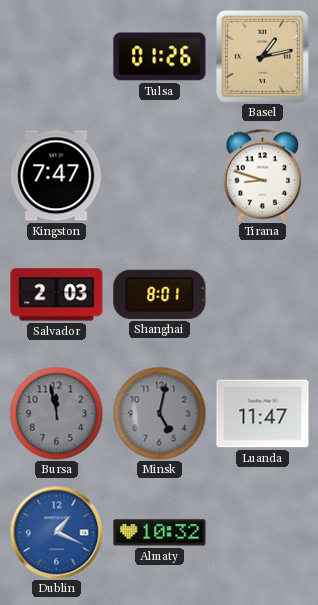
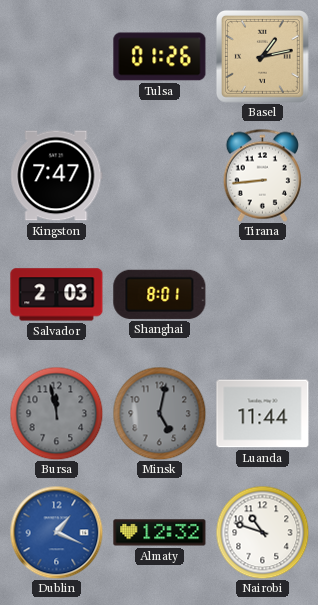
Tirana: 8:48 -> 8:44
Luanda: 11:47 -> 11:44
Almaty: 10:32 -> 12:32
Nairobi: none -> 10:48
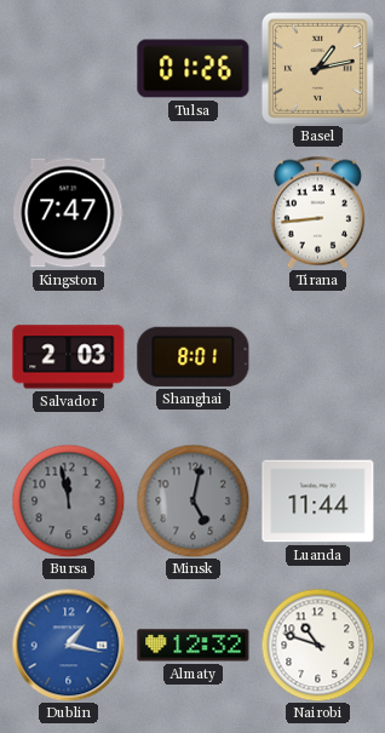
Dublin: 1:19 -> 1:17
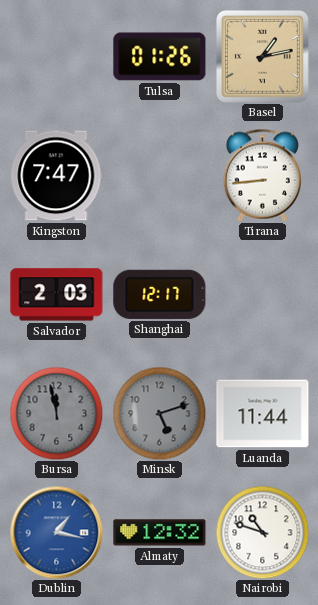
Shanghai: 8:01 -> 12:17
Minsk: 5:02 -> 5:12
